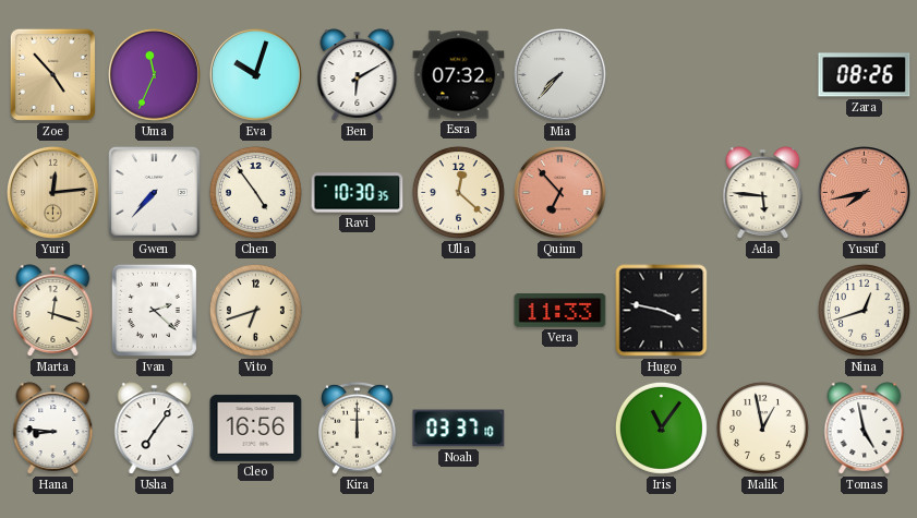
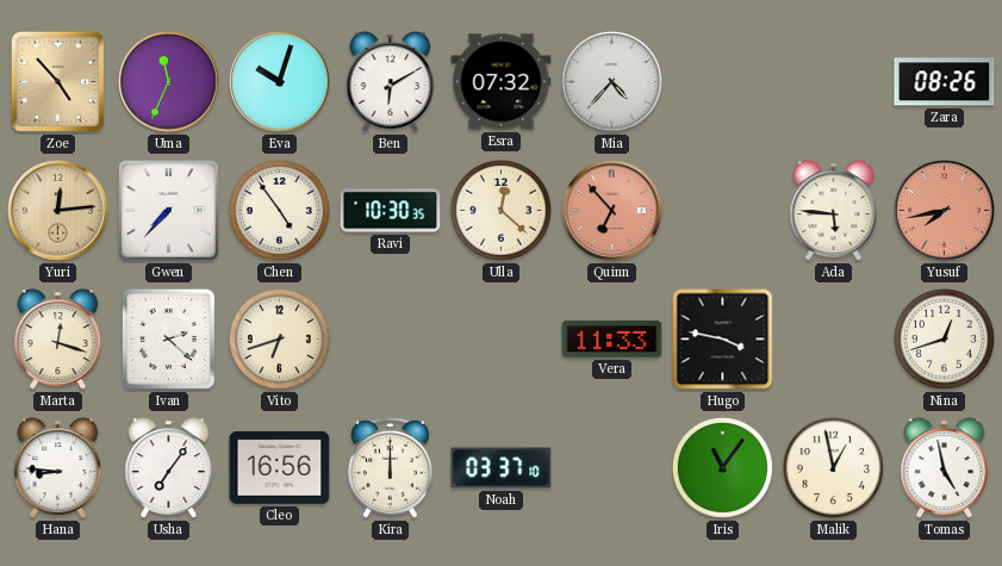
Mia: 7:37 -> 4:37
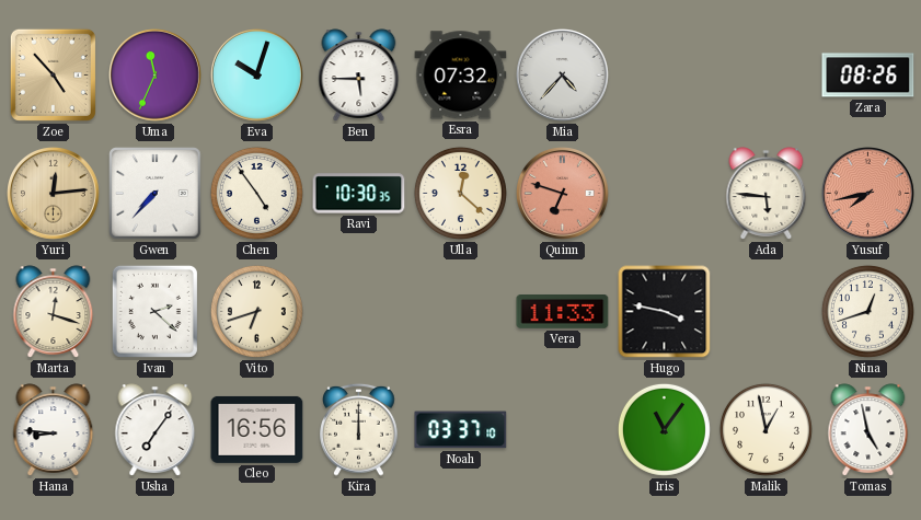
Ben: 6:10 -> 5:45
Quinn: 6:53 -> 6:48
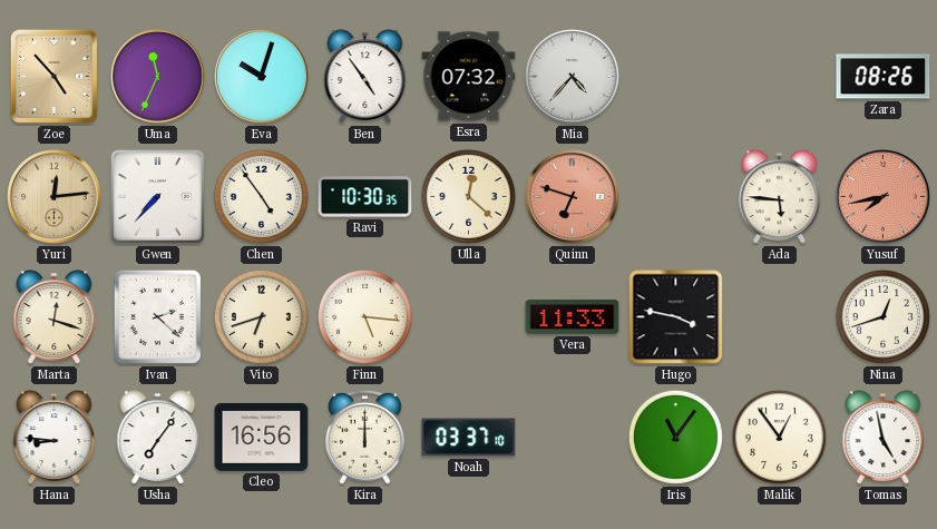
Ben: 5:45 -> 4:54
Finn: none -> 5:16
Malik: 12:58 -> 12:54
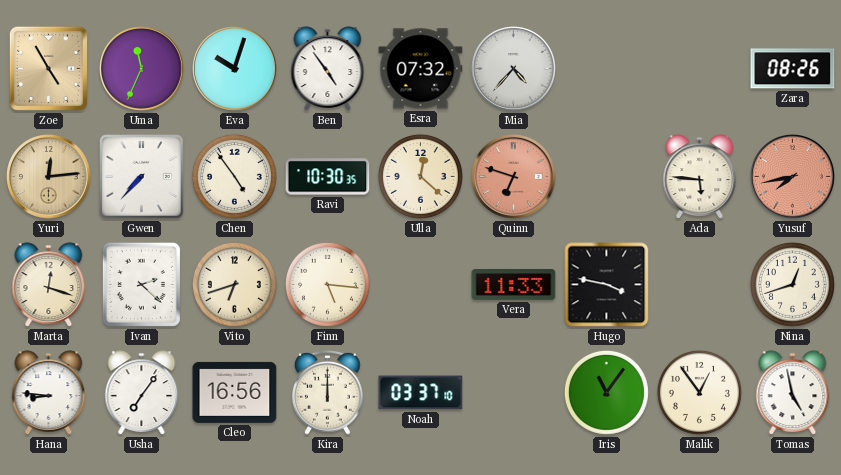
Zoe: 4:53 -> 4:55
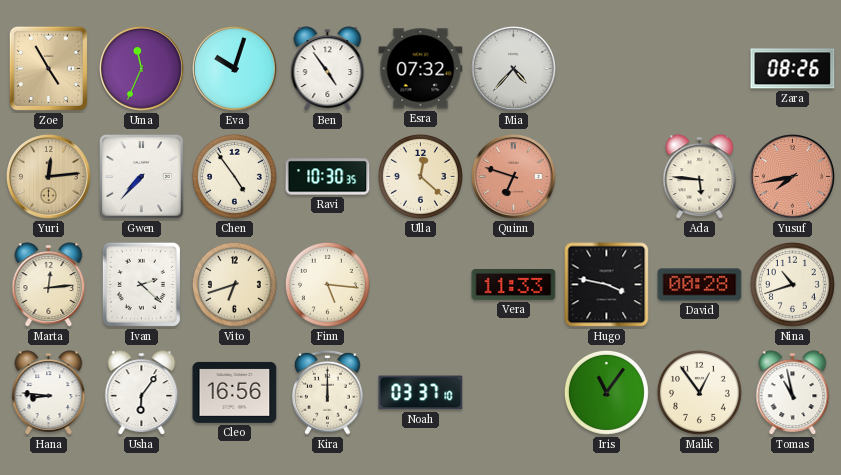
Marta: 12:18 -> 12:14
David: none -> 00:28
Nina: 12:42 -> 10:42
Usha: 7:06 -> 6:06
Tomas: 4:58 -> 10:58
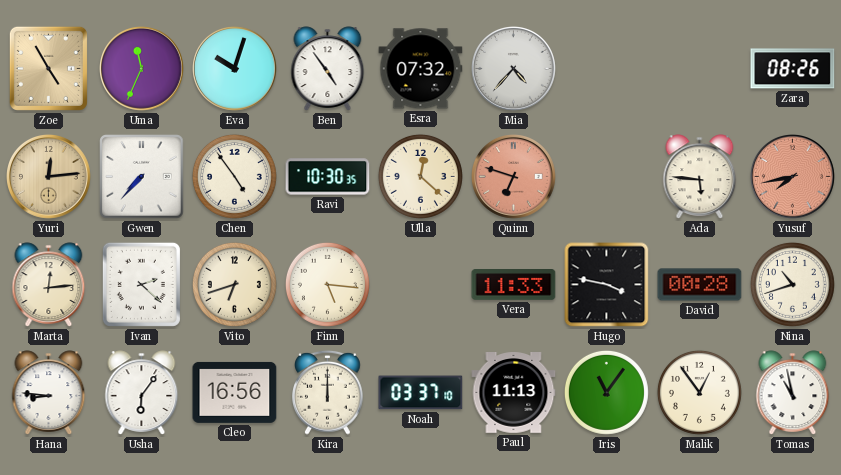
Paul: none -> 11:13
